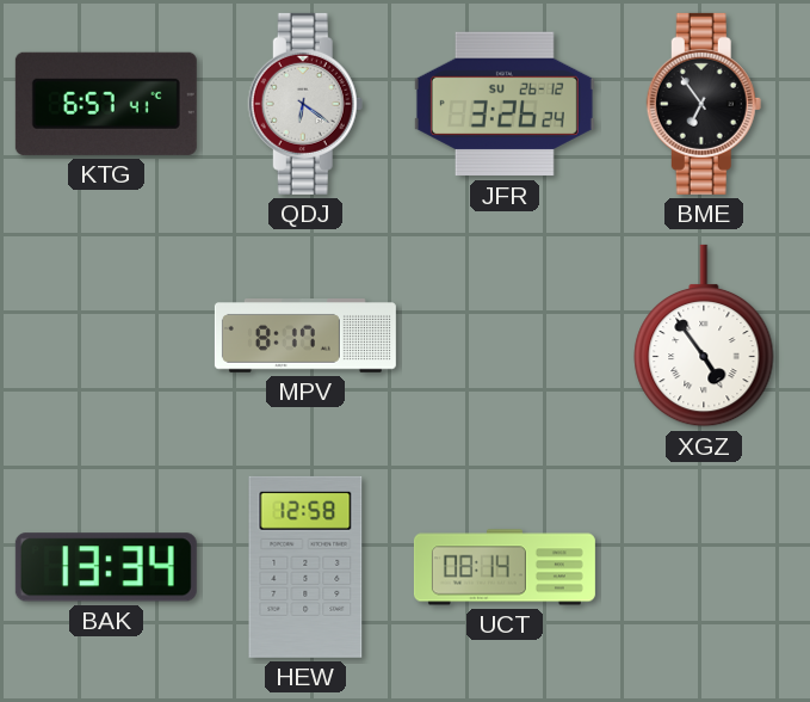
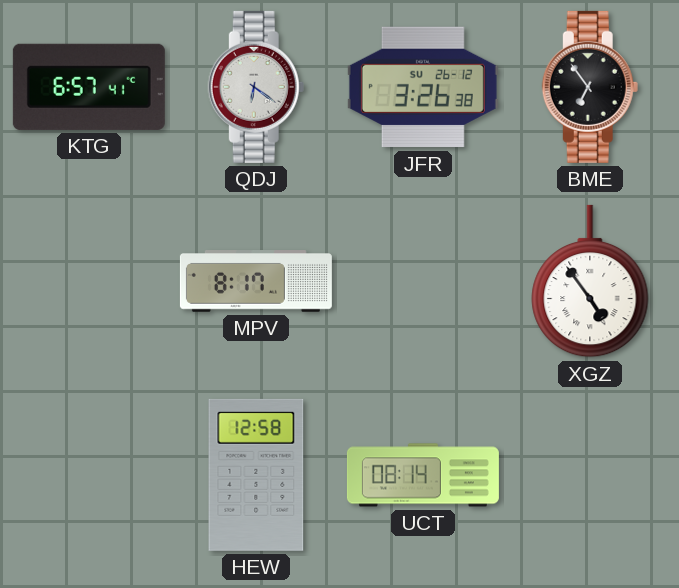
JFR: 3:26:24 -> 3:26:38
BAK: 13:34 -> none
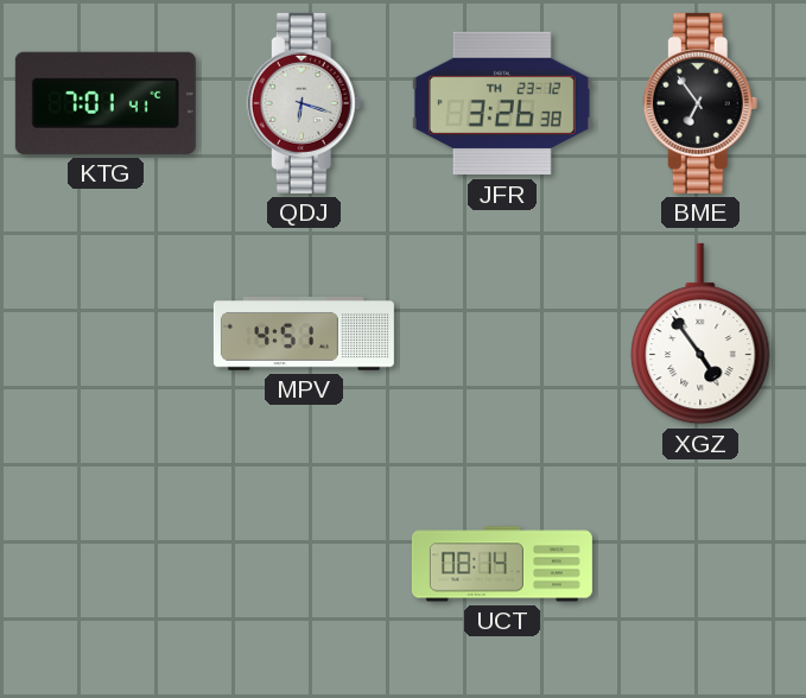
KTG: 6:57 -> 7:01
QDJ: 6:21 -> 6:18
JFR date: SU 26-12 -> TH 23-12
MPV: 8:17 -> 4:51
HEW: 12:58 -> none
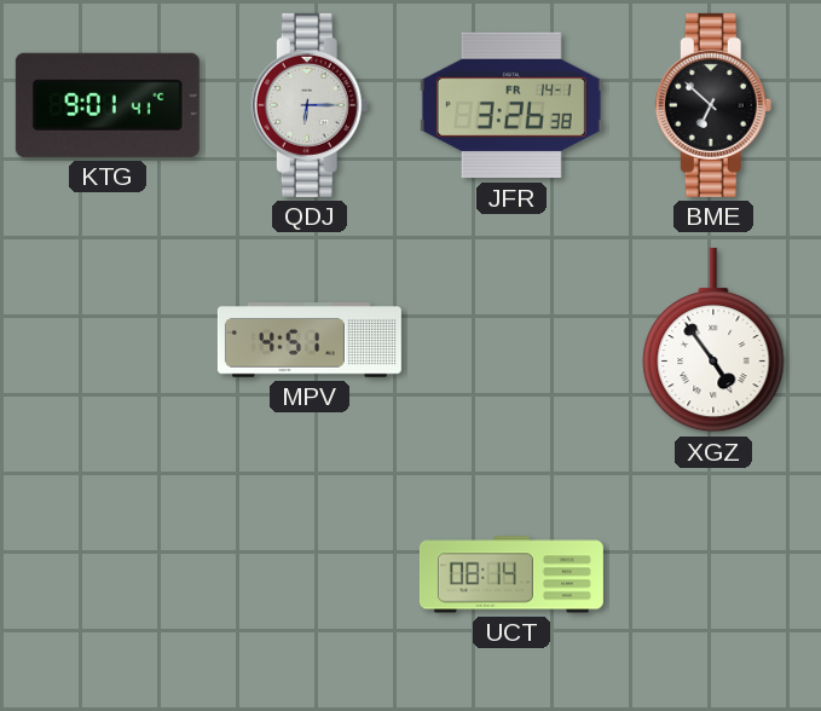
KTG: 7:01 -> 9:01
QDJ: 6:18 -> 6:15
JFR date: TH 23-12 -> FR 14-1
BME: 6:54 -> 6:52
